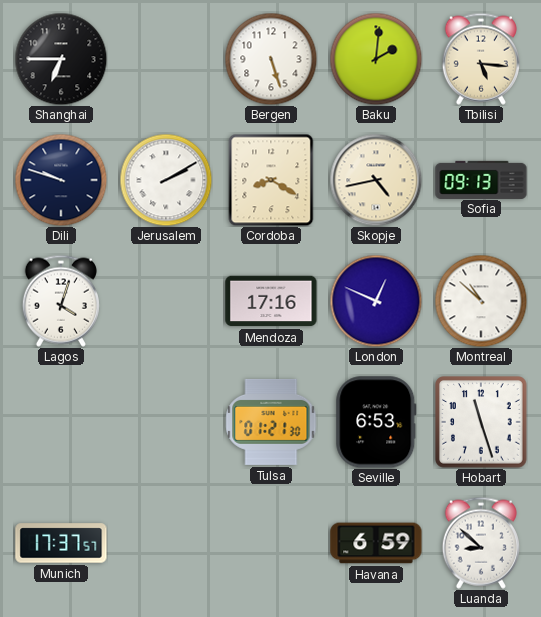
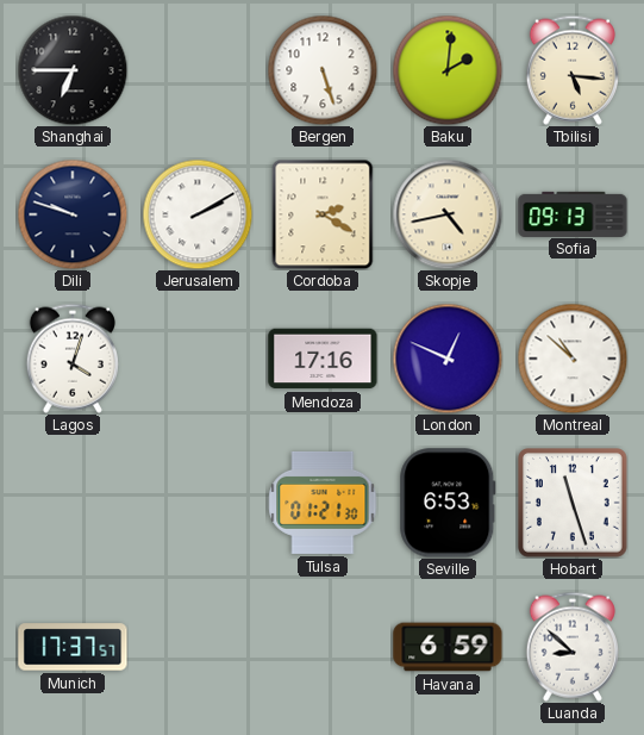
Cordoba: 8:20 -> 2:20
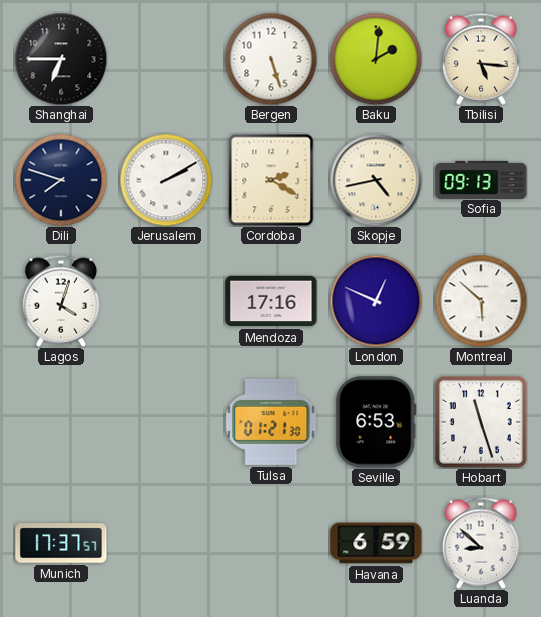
Dili: 9:48 -> 7:48
Montreal: 10:52 -> 5:52
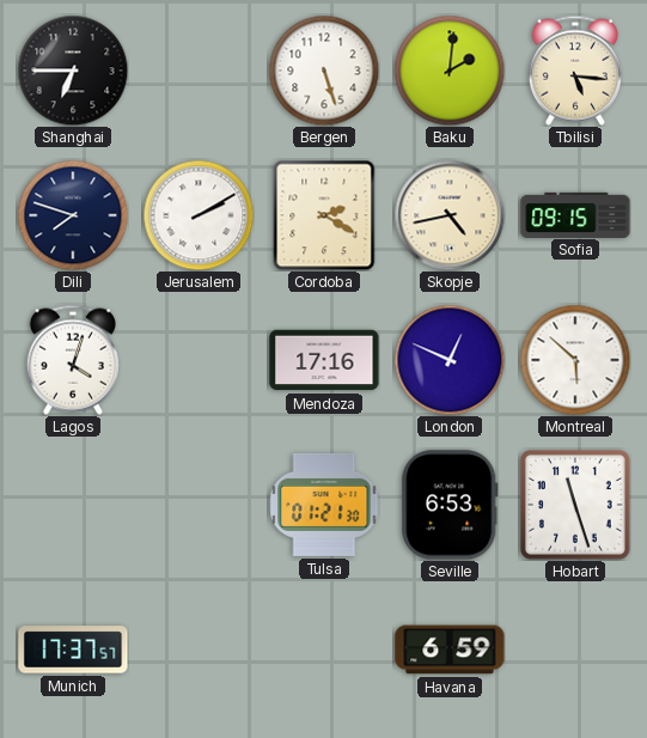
Sofia: 09:13 -> 09:15
Luanda: 8:52 -> none
